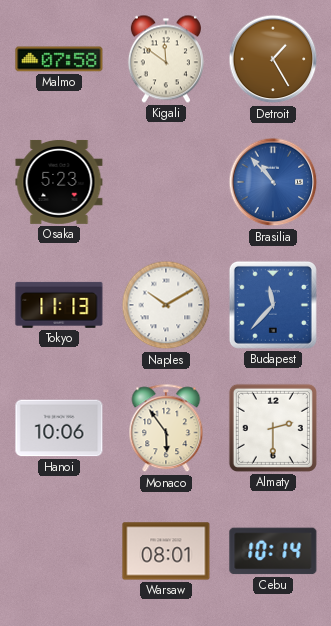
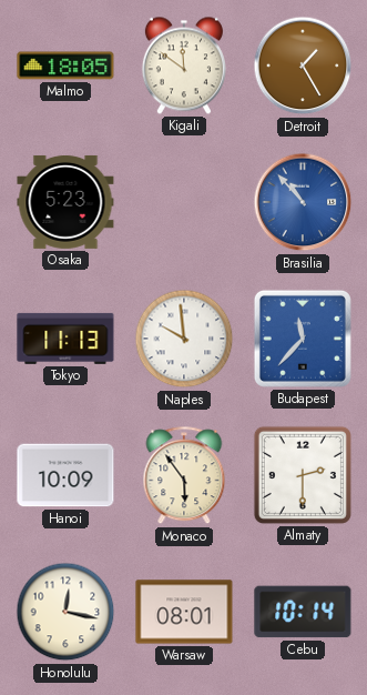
Malmo: 07:58 -> 18:05
Naples: 10:10 -> 9:59
Hanoi: 10:06 -> 10:09
Honolulu: none -> 12:17
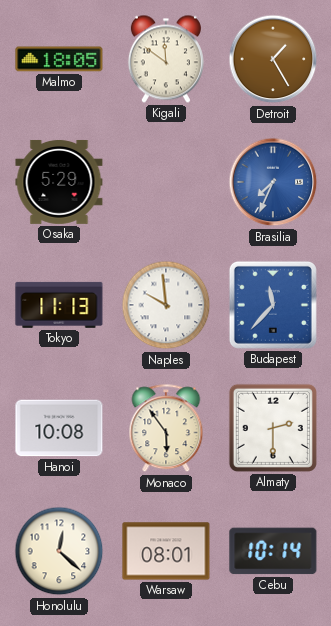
Osaka: 5:23 -> 5:29
Brasilia: 10:53 -> 7:34
Hanoi: 10:09 -> 10:08
Honolulu: 12:17 -> 12:22
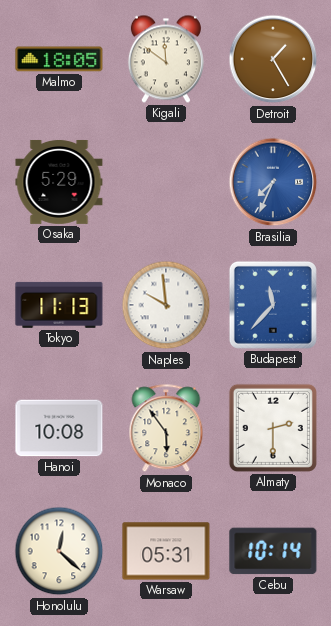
Warsaw: 08:01 -> 05:31
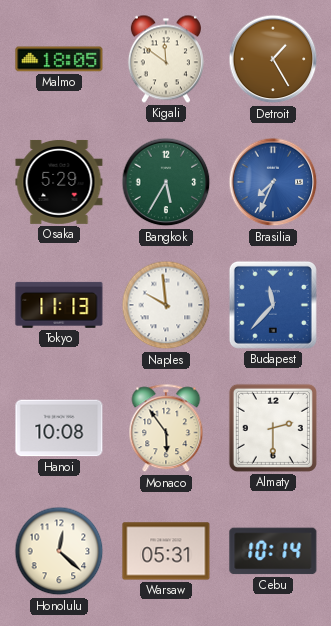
Bangkok: none -> 5:35
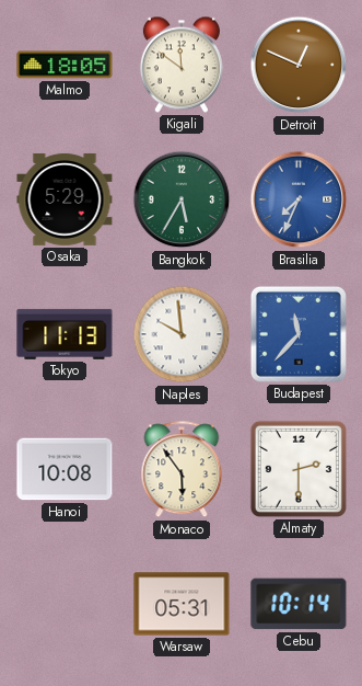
Detroit: 1:25 -> 12:49
Honolulu: 12:22 -> none
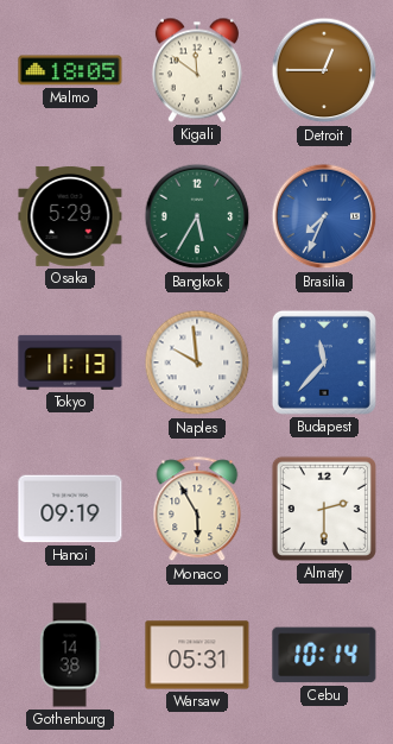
Detroit: 12:49 -> 12:45
Hanoi: 10:08 -> 09:19
Monaco: 5:54 -> 5:55
Gothenburg: none -> 14:38
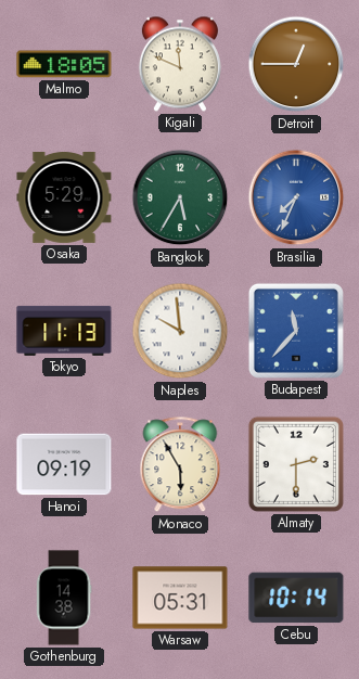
Kigali: 11:51 -> 11:49
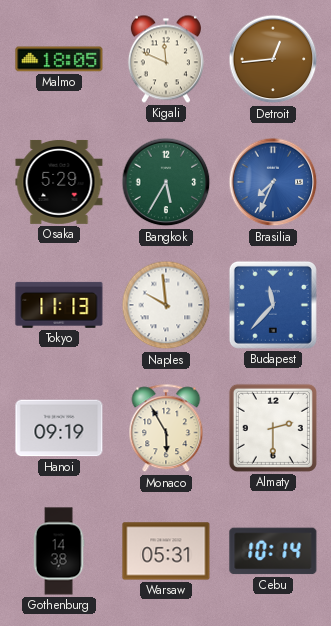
Detroit: 12:45 -> 12:44
